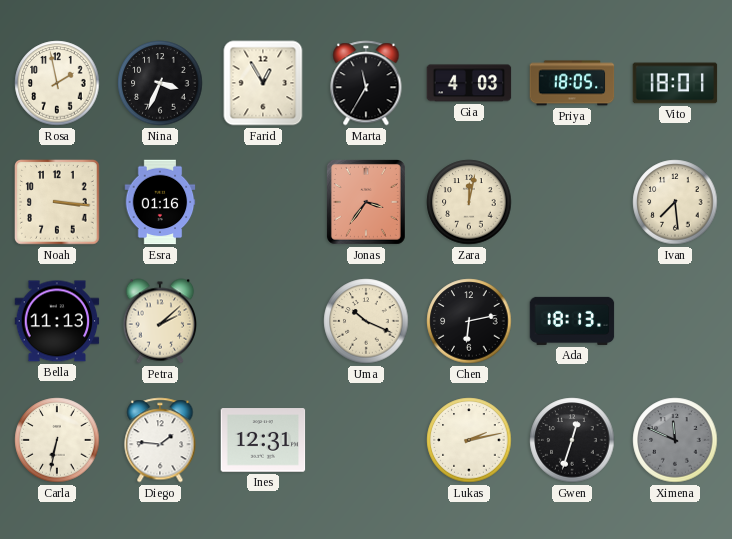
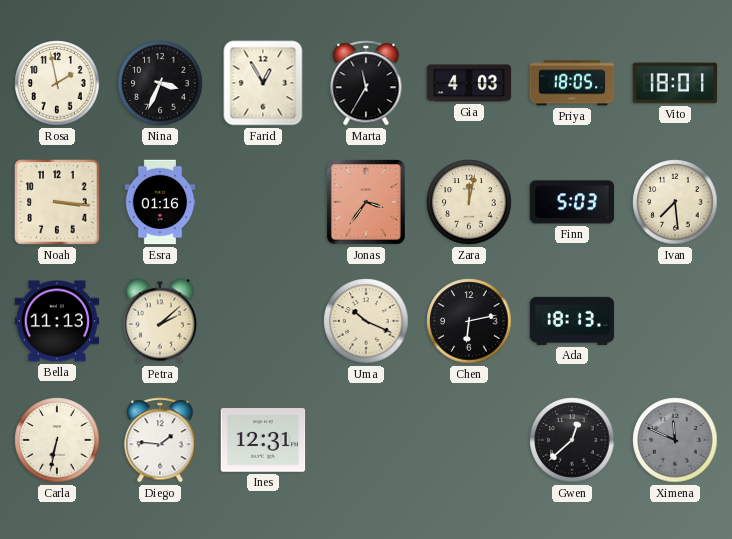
Finn: none -> 5:03
Lukas: 2:13 -> none
Gwen: 12:33 -> 12:38
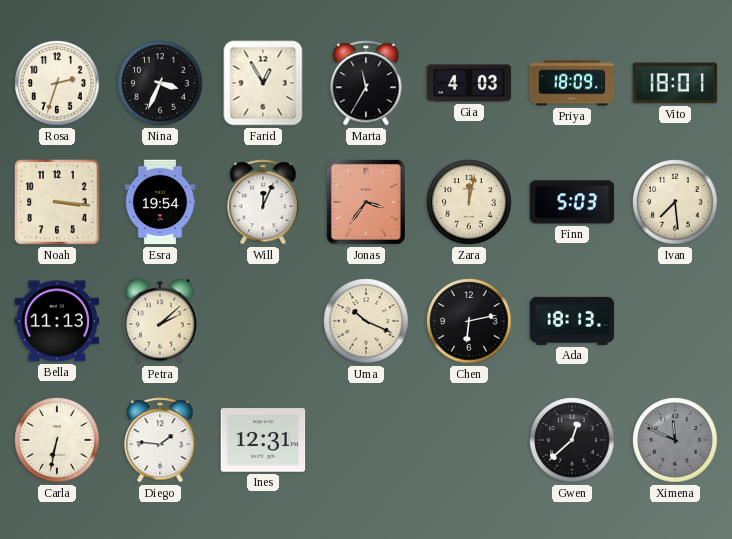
Rosa: 1:58 -> 2:33
Priya: 18:05 -> 18:09
Esra: 01:16 -> 19:54
Will: none -> 12:04
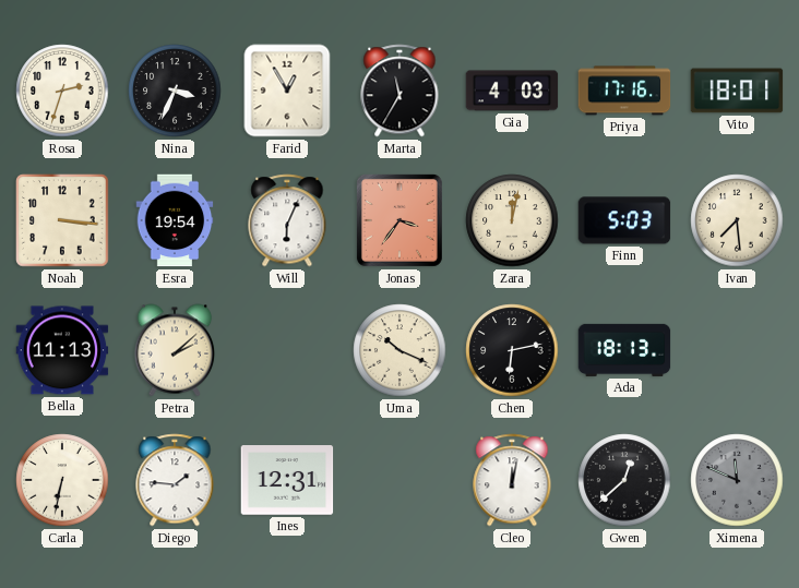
Priya: 18:09 -> 17:16
Will: 12:04 -> 6:04
Cleo: none -> 12:02
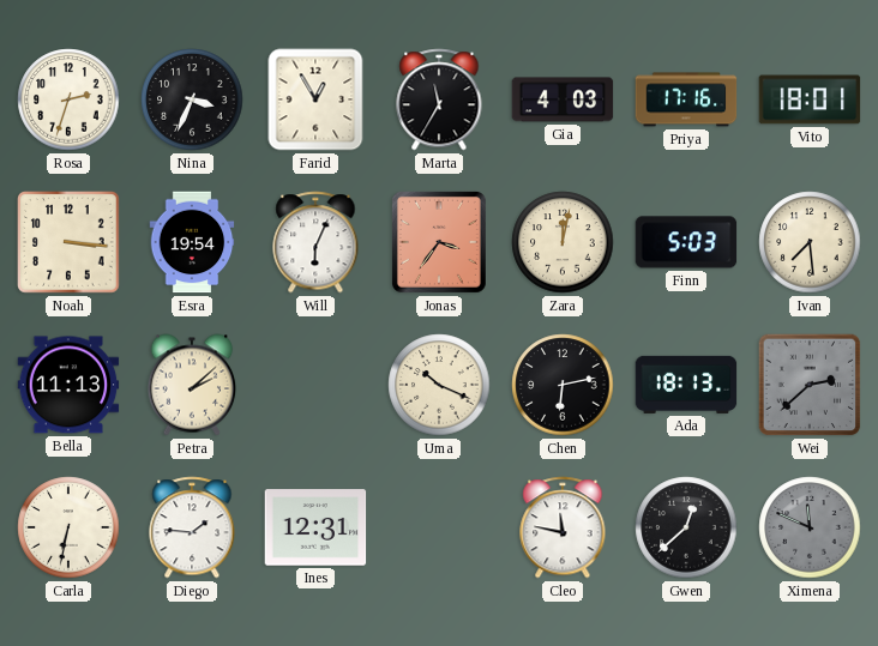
Wei: none -> 2:38
Cleo: 12:02 -> 11:47
